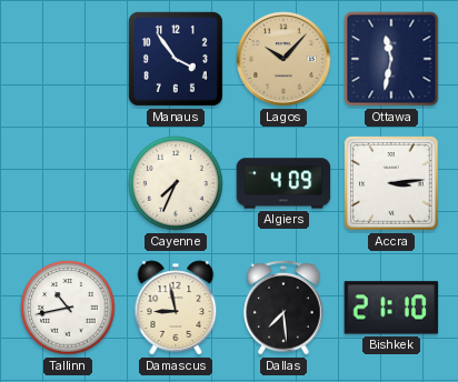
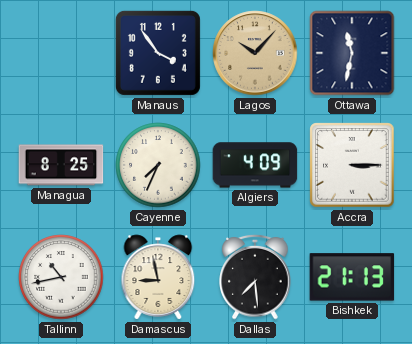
Managua: none -> 8:25
Accra: 3:14 -> 3:15
Bishkek: 21:10 -> 21:13
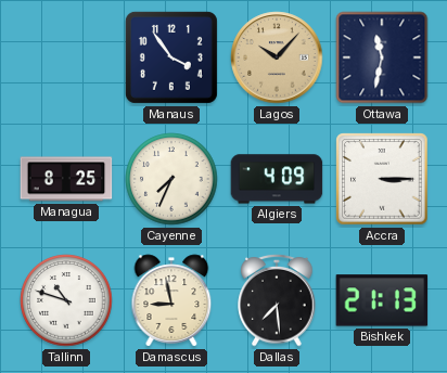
Tallinn: 10:43 -> 10:48
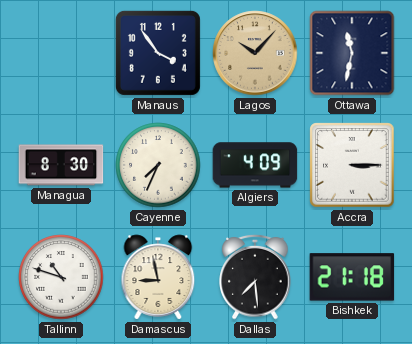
Managua: 8:25 -> 8:30
Bishkek: 21:13 -> 21:18
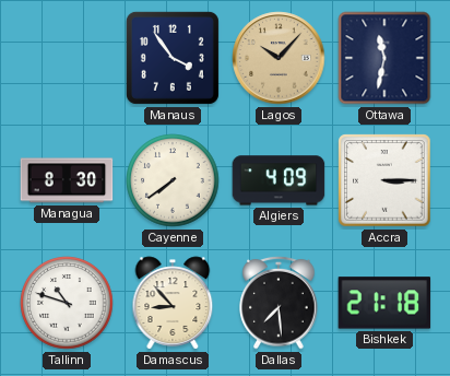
Cayenne: 7:34 -> 7:39
Damascus: 8:58 -> 8:53
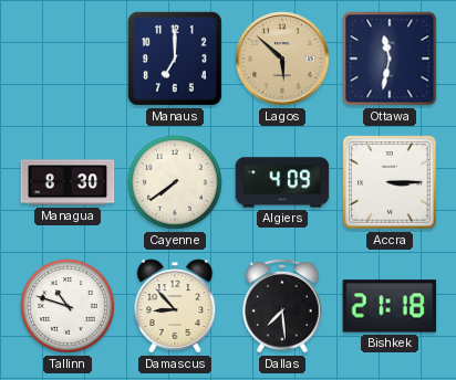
Manaus: 3:54 -> 7:00
Lagos: 10:07 -> 5:52
